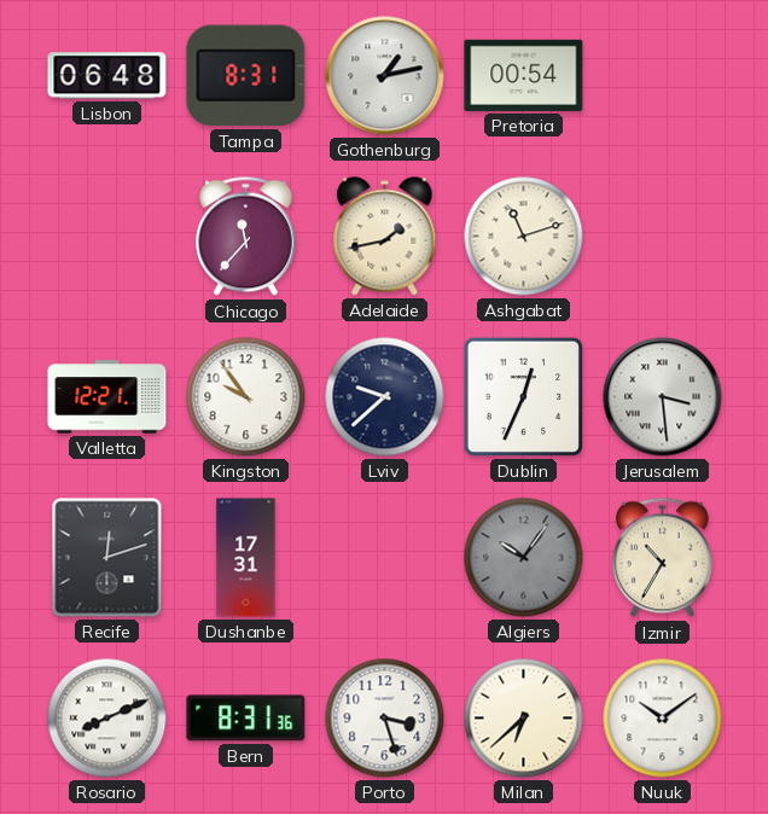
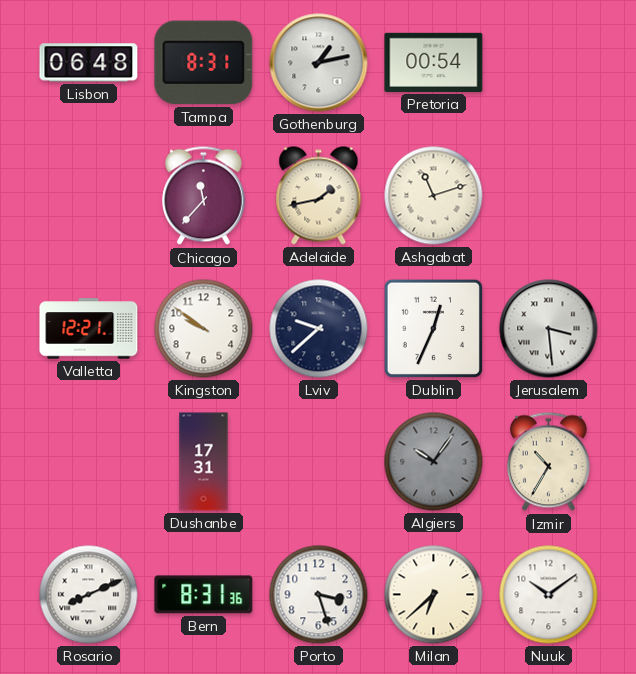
Kingston: 9:54 -> 9:51
Recife: 12:12 -> none
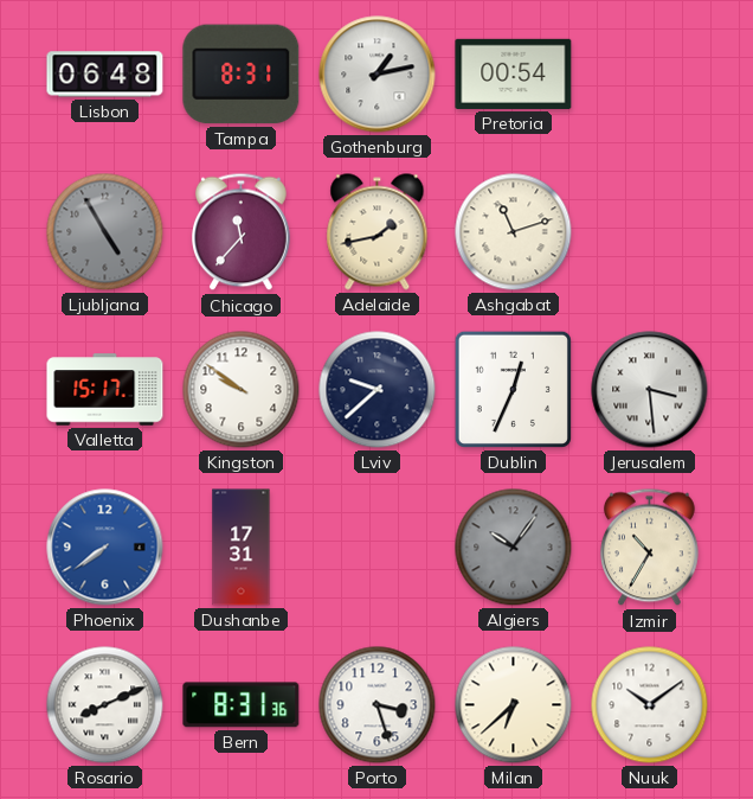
Ljubljana: none -> 4:55
Valletta: 12:21 -> 15:17
Phoenix: none -> 7:39
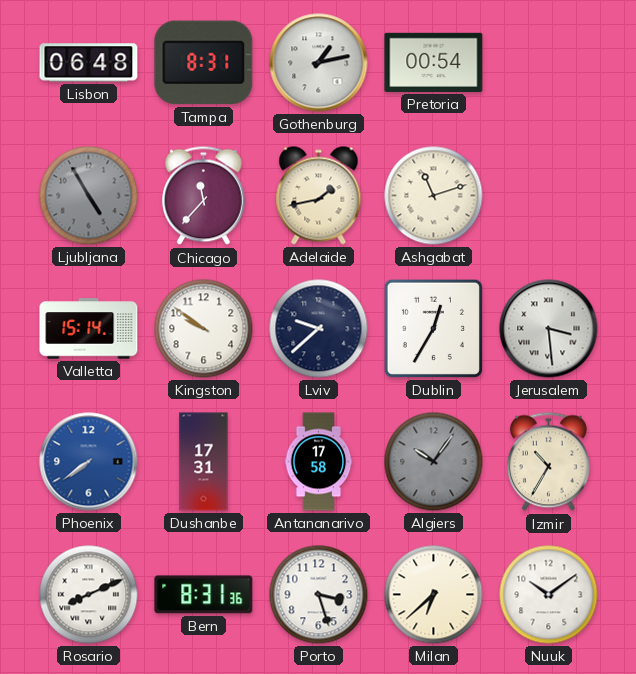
Valletta: 15:17 -> 15:14
Dublin: 12:34 -> 12:35
Antananarivo: none -> 17:58
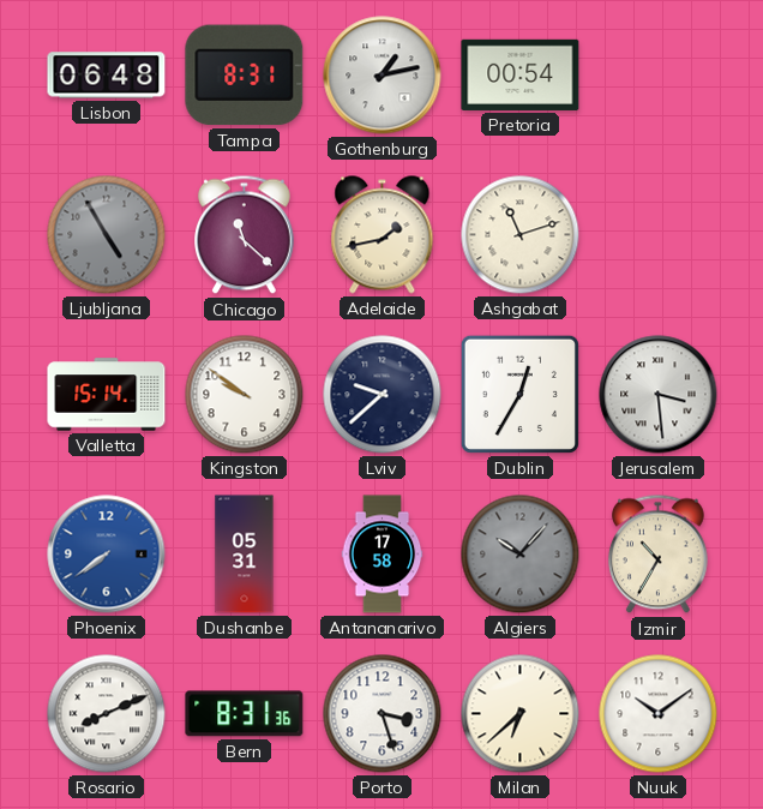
Chicago: 11:37 -> 11:22
Dushanbe: 17:31 -> 05:31
Algiers: 10:06 -> 10:07
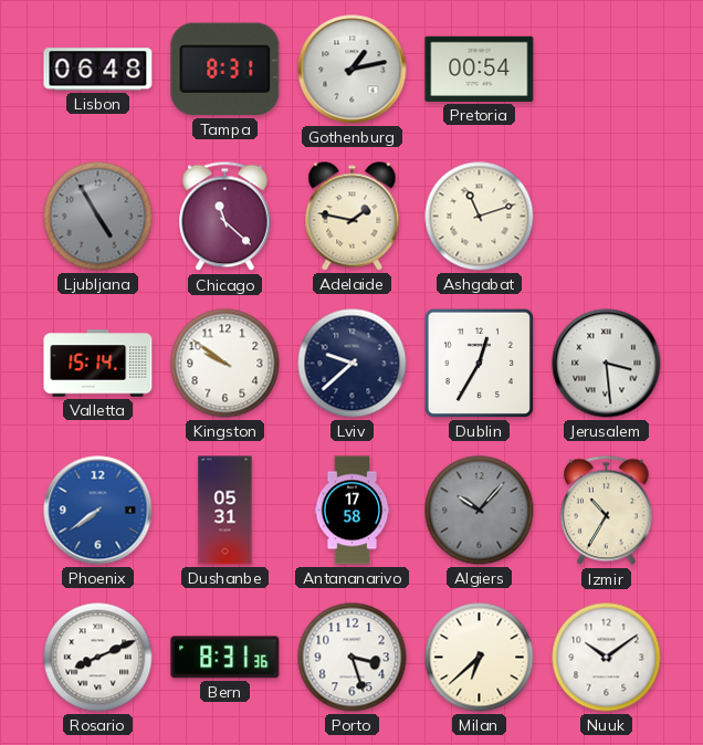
Adelaide: 1:43 -> 1:47
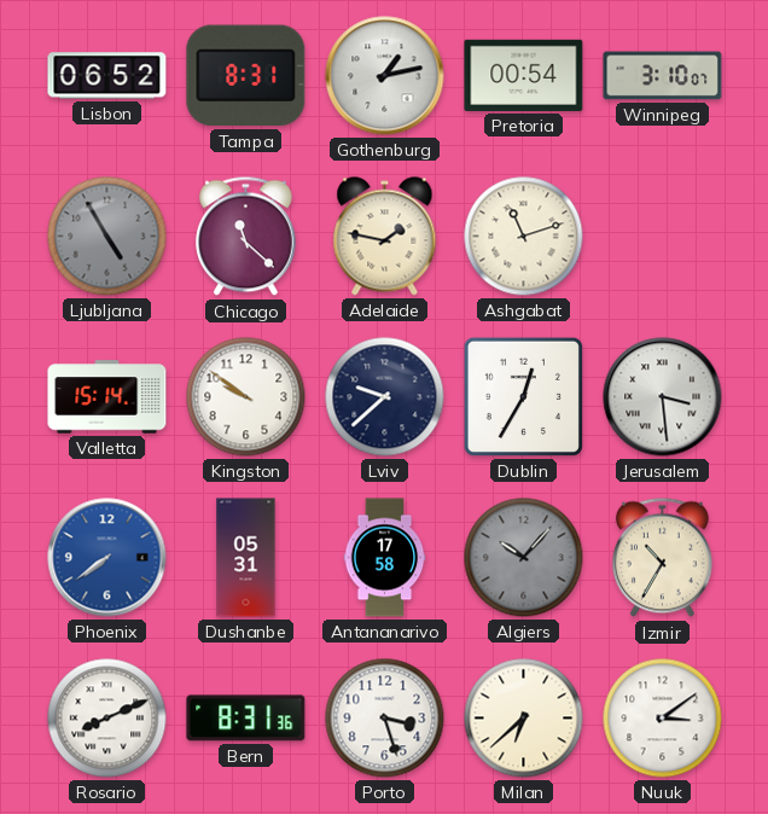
Lisbon: 06:48 -> 06:52
Winnipeg: none -> 3:10
Nuuk: 10:09 -> 3:09
